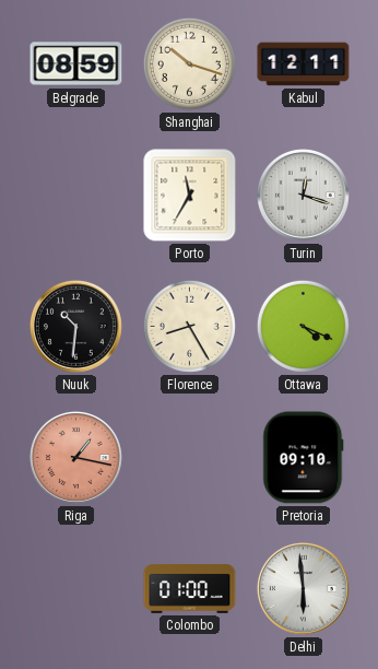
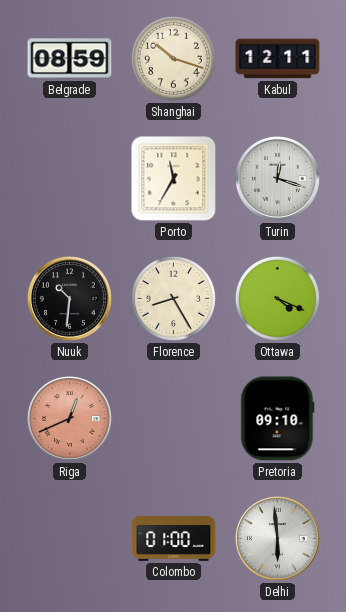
Riga: 1:17 -> 12:41
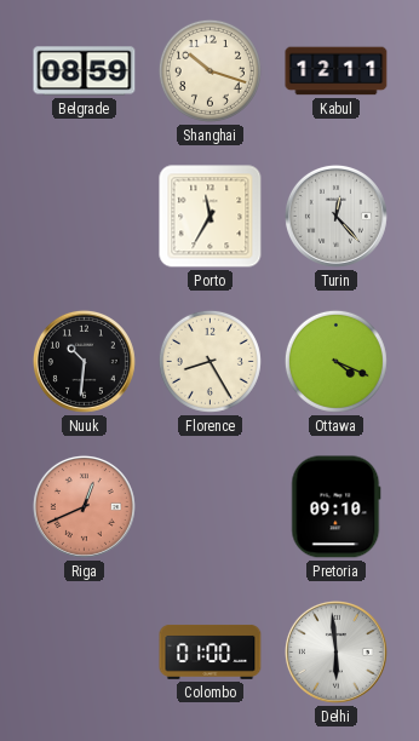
Turin: 12:18 -> 12:23
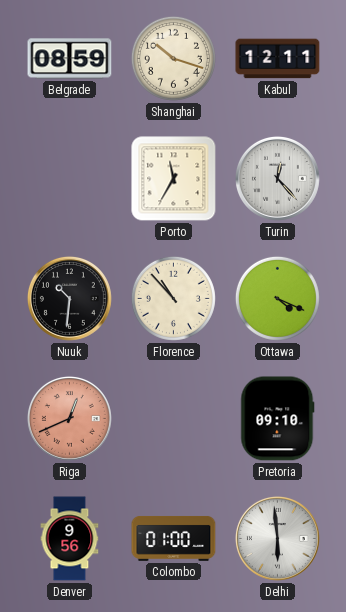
Florence: 8:25 -> 10:53
Denver: none -> 9:56
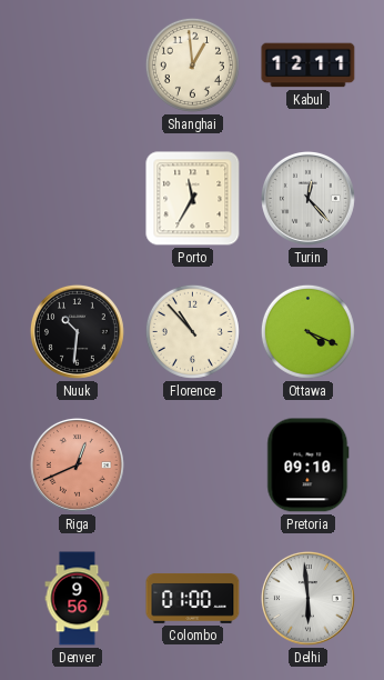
Belgrade: 08:59 -> none
Shanghai: 10:18 -> 12:59
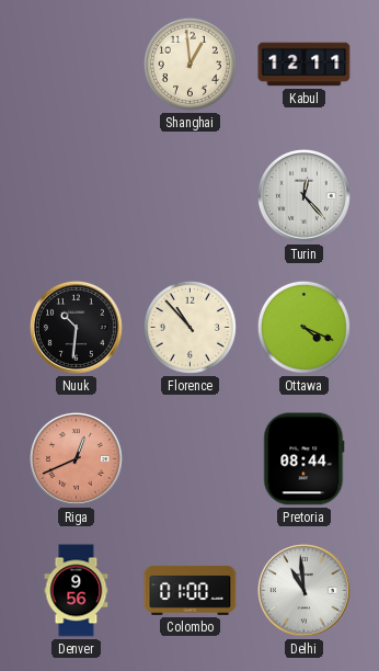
Porto: 11:35 -> none
Pretoria: 09:10 -> 08:44
Delhi: 5:59 -> 10:59
